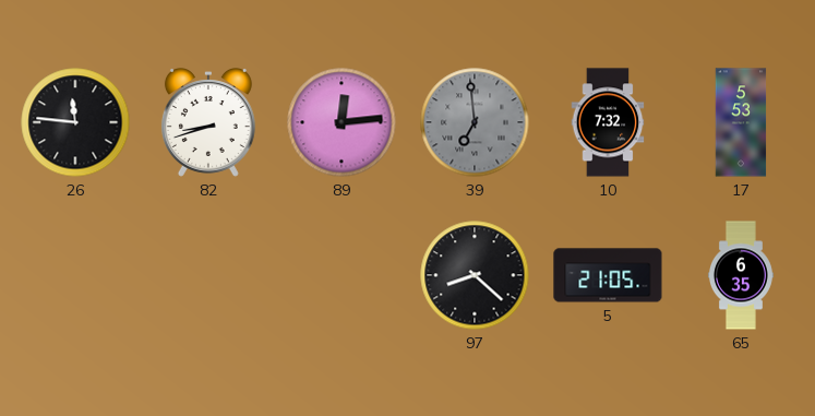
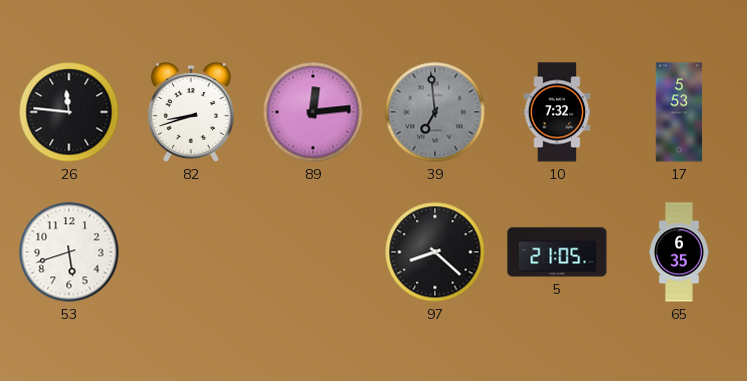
53: none -> 5:42
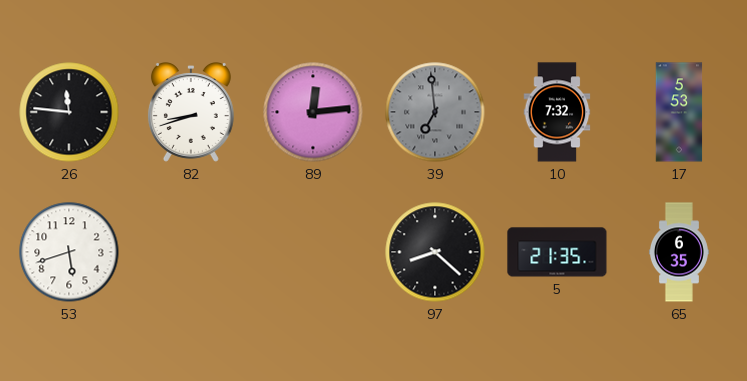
5: 21:05 -> 21:35
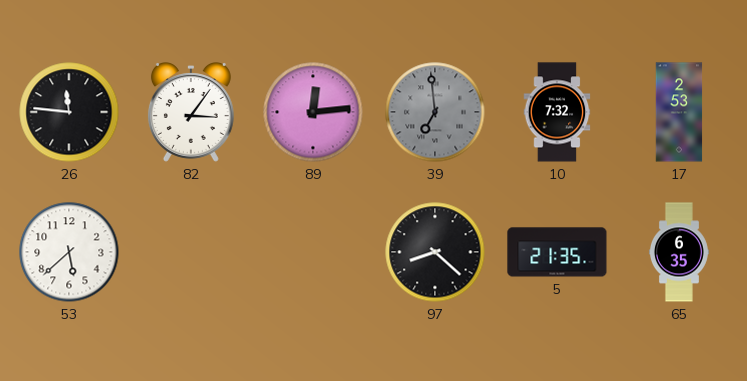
82: 8:42 -> 3:06
17: 5:53 -> 2:53
53: 5:42 -> 5:38
